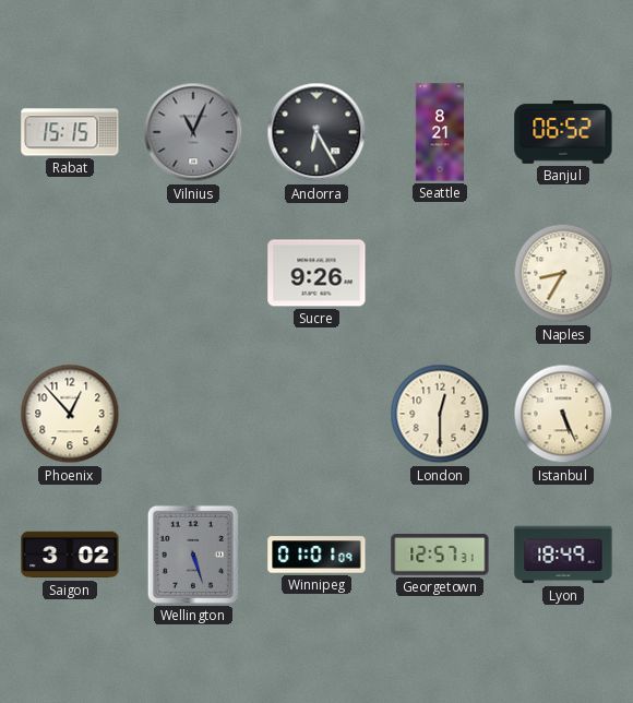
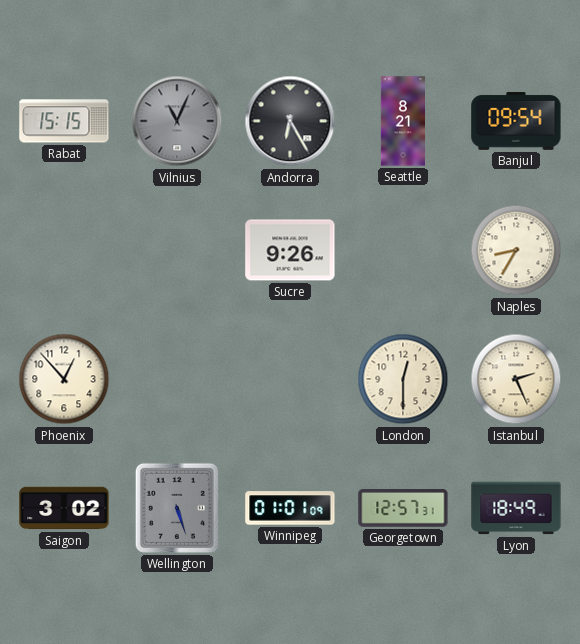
Banjul: 06:52 -> 09:54
Istanbul: 5:26 -> 2:26
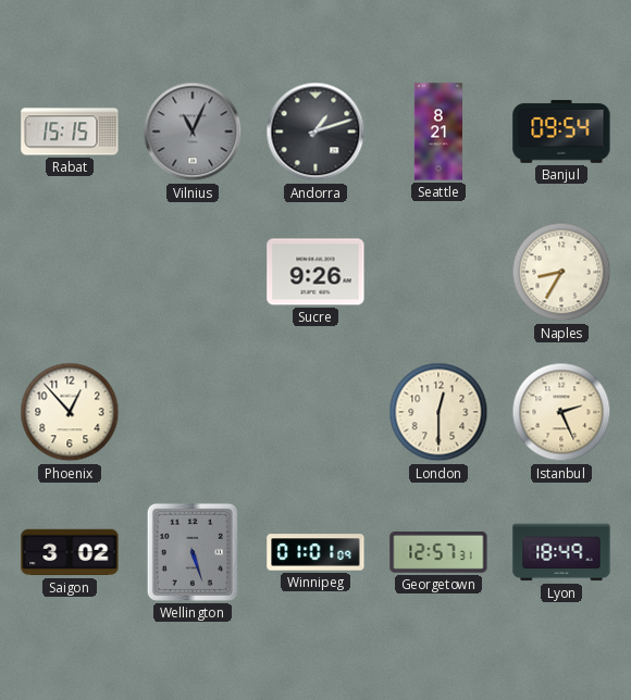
Andorra: 6:25 -> 1:12
